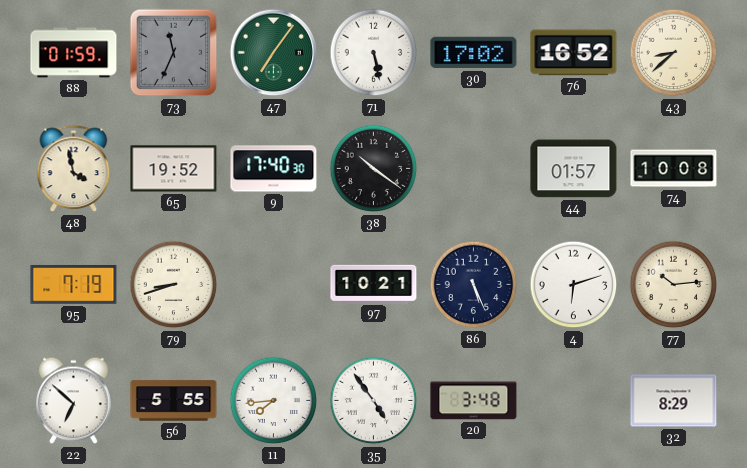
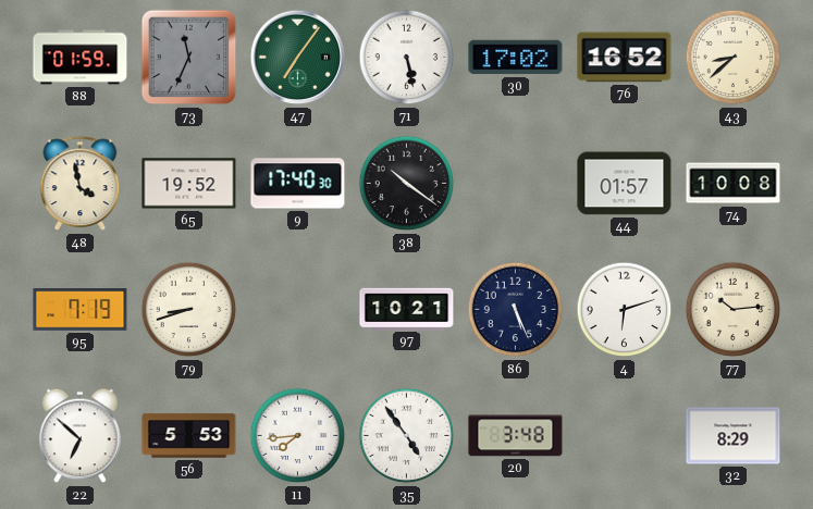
56: 5:55 -> 5:53
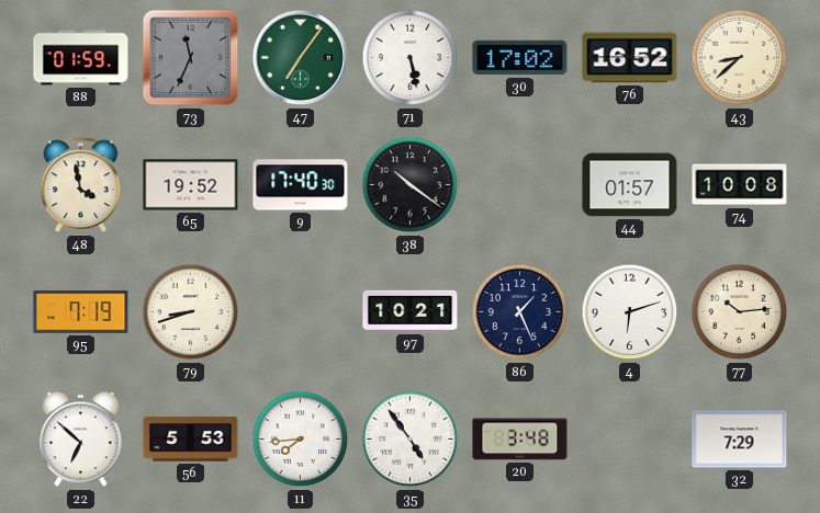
86: 5:26 -> 1:26
32: 8:29 -> 7:29
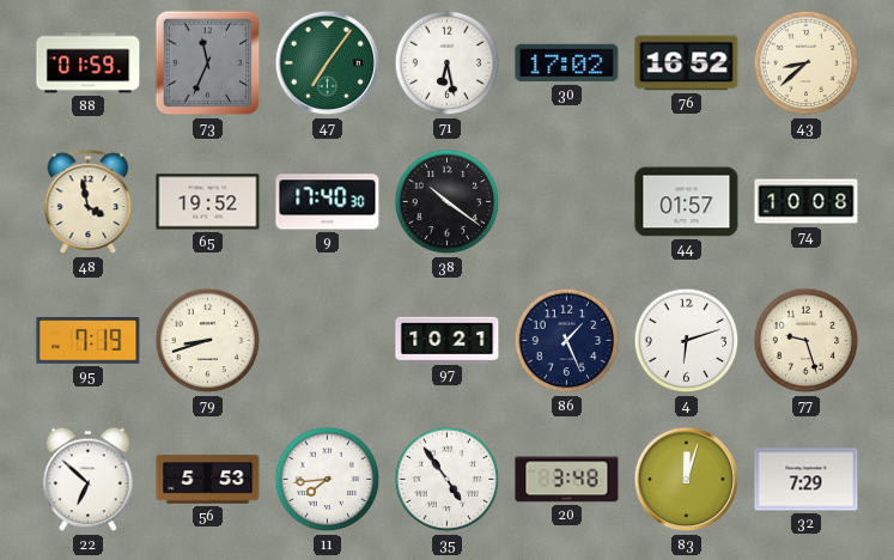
71: 5:28 -> 6:28
77: 10:14 -> 9:27
83: none -> 12:03
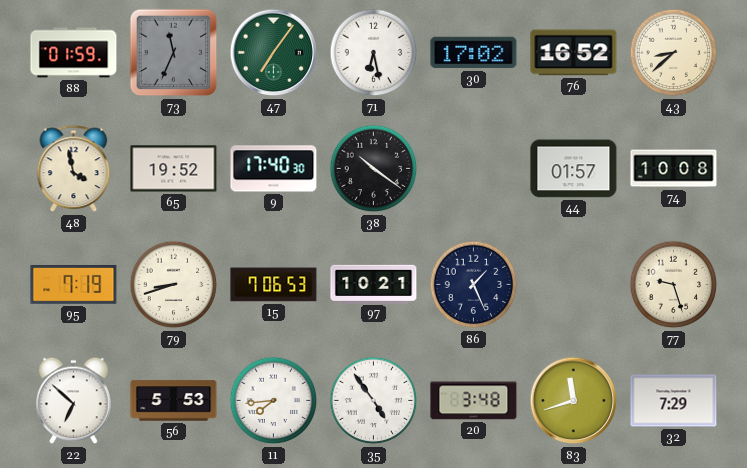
15: none -> 7:06
4: 6:12 -> none
83: 12:03 -> 11:42
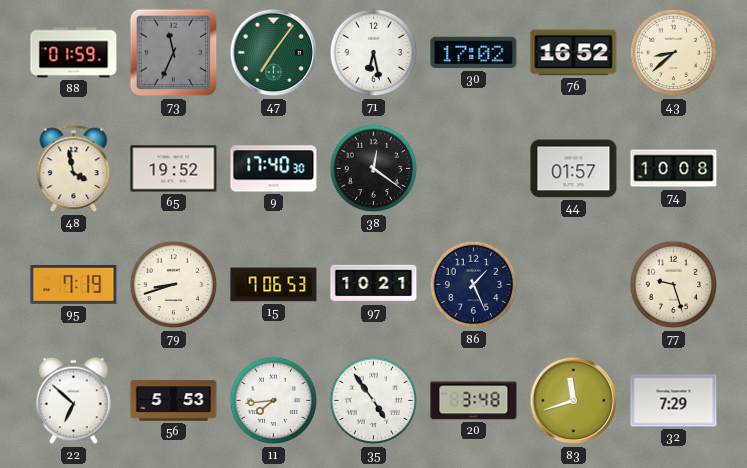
38: 10:21 -> 12:21
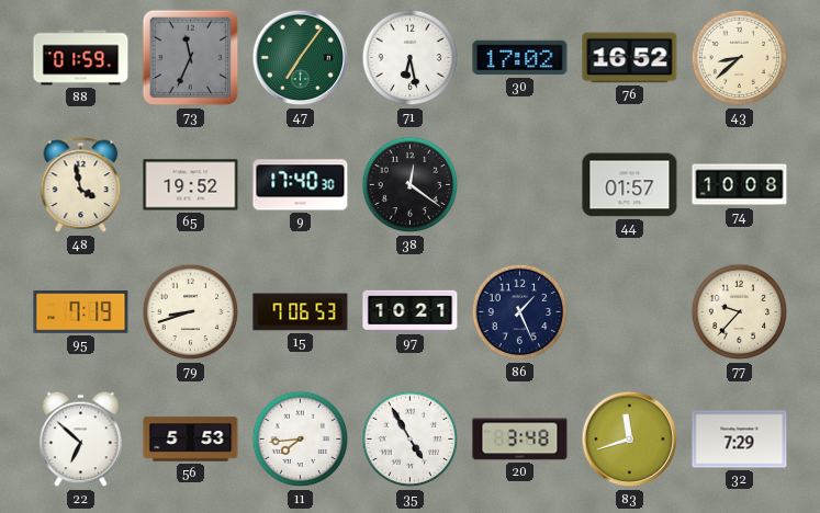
77: 9:27 -> 9:37
35: 4:54 -> 4:55
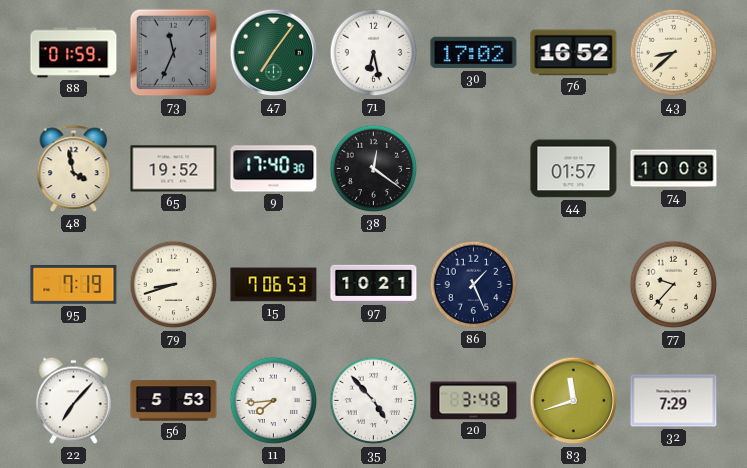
22: 6:52 -> 7:07
35: 4:55 -> 4:53
